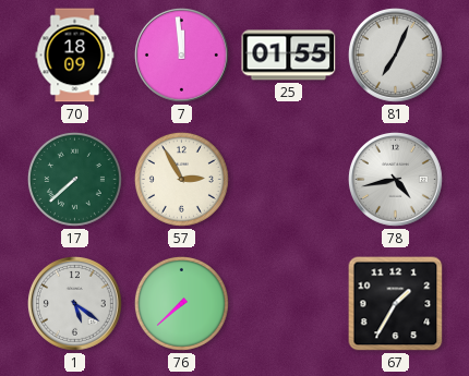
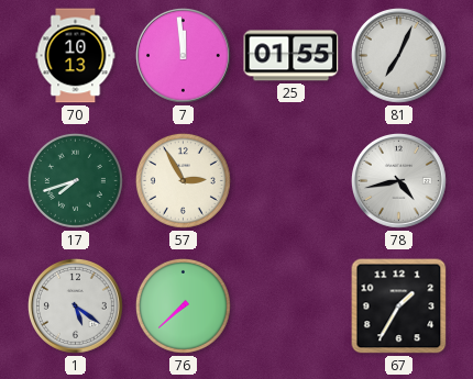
70: 18:09 -> 10:13
17: 7:38 -> 7:42
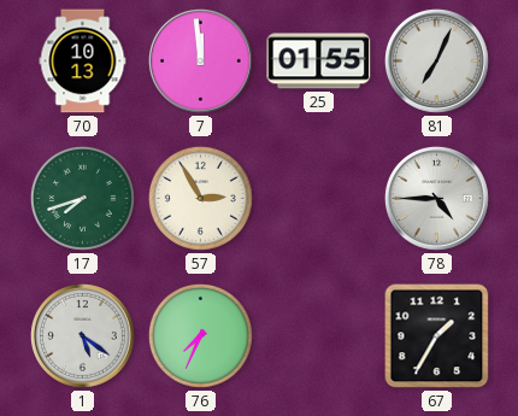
78: 4:43 -> 4:45
76: 7:38 -> 7:34
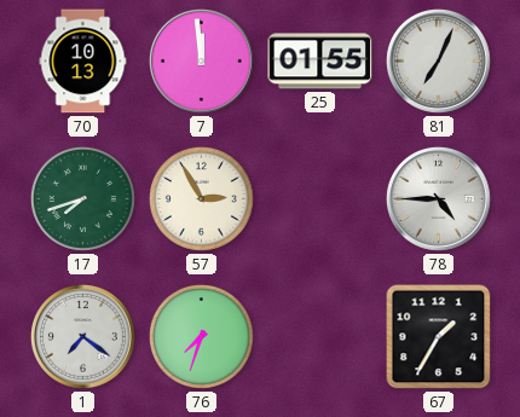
1: 5:21 -> 7:21
76: 7:34 -> 7:33
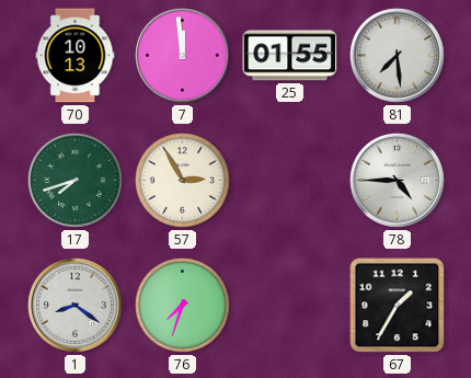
81: 7:04 -> 7:29
1: 7:21 -> 8:21
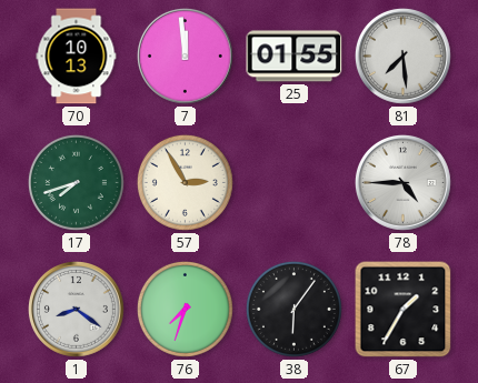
38: none -> 6:06
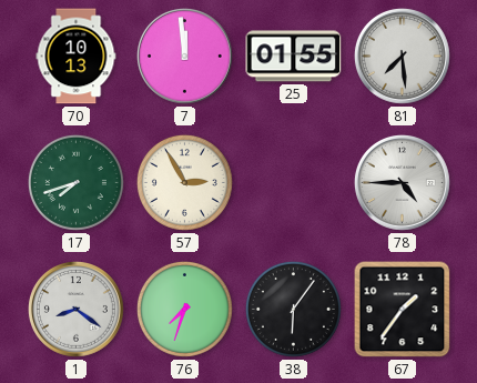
67: 1:35 -> 1:36
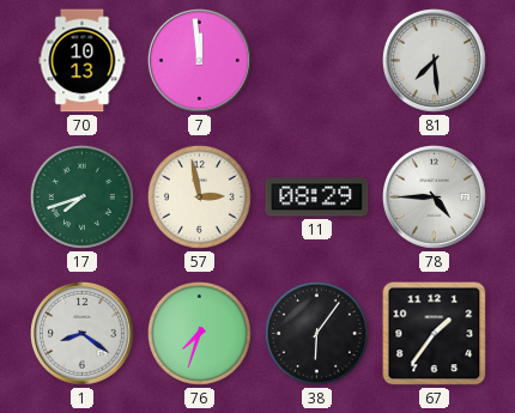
25: 01:55 -> none
57: 2:55 -> 2:58
11: none -> 08:29
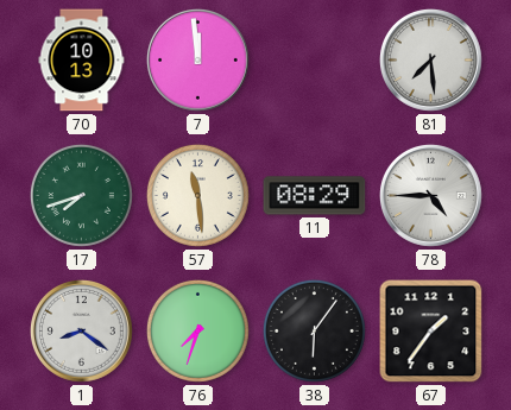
57: 2:58 -> 11:29
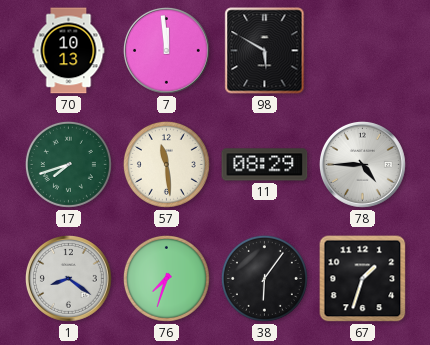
98: none -> 5:50
81: 7:29 -> none
67: 1:36 -> 1:33
